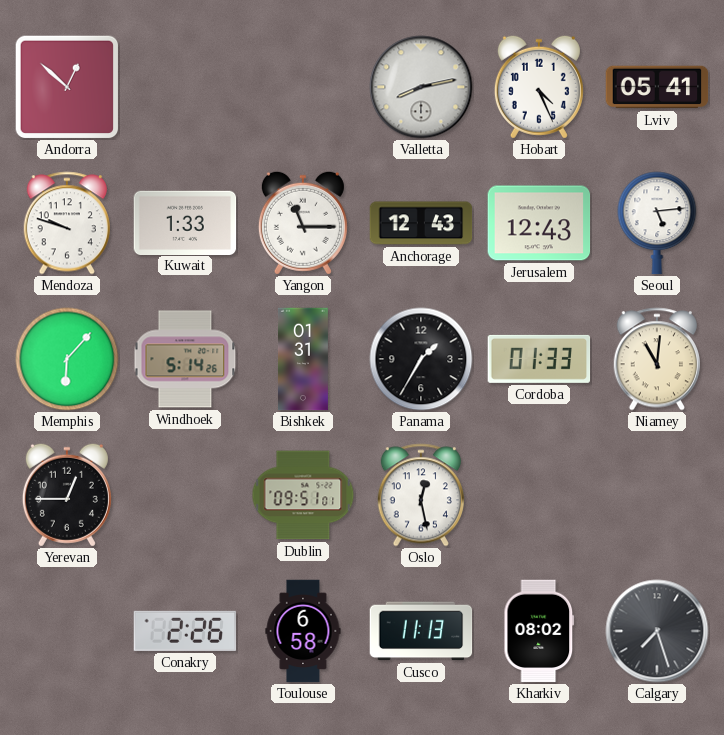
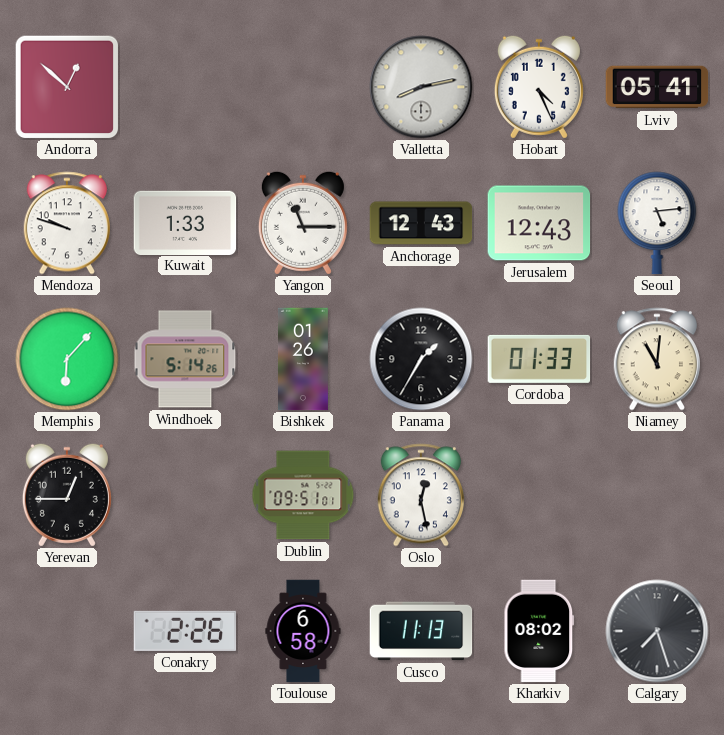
Bishkek: 01:31 -> 01:26
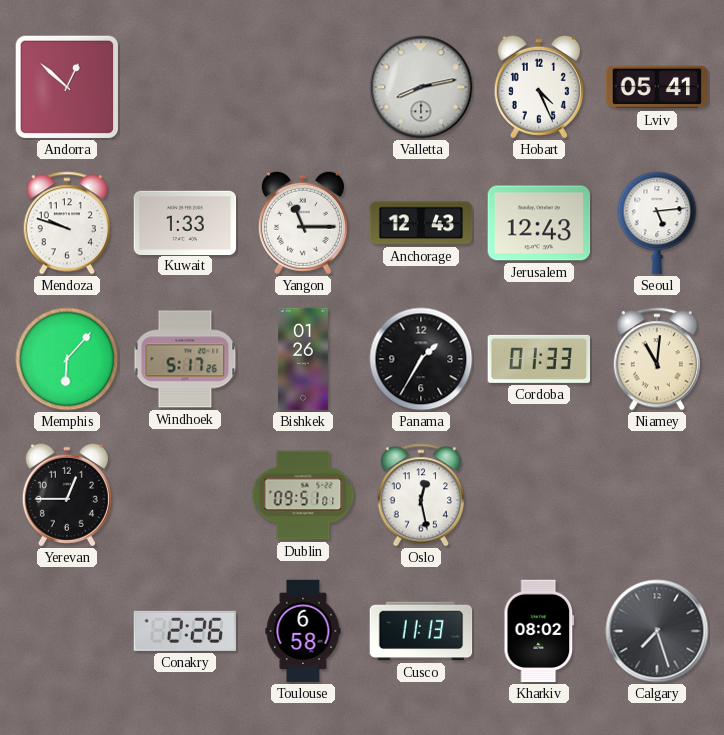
Windhoek: 5:14 -> 5:17
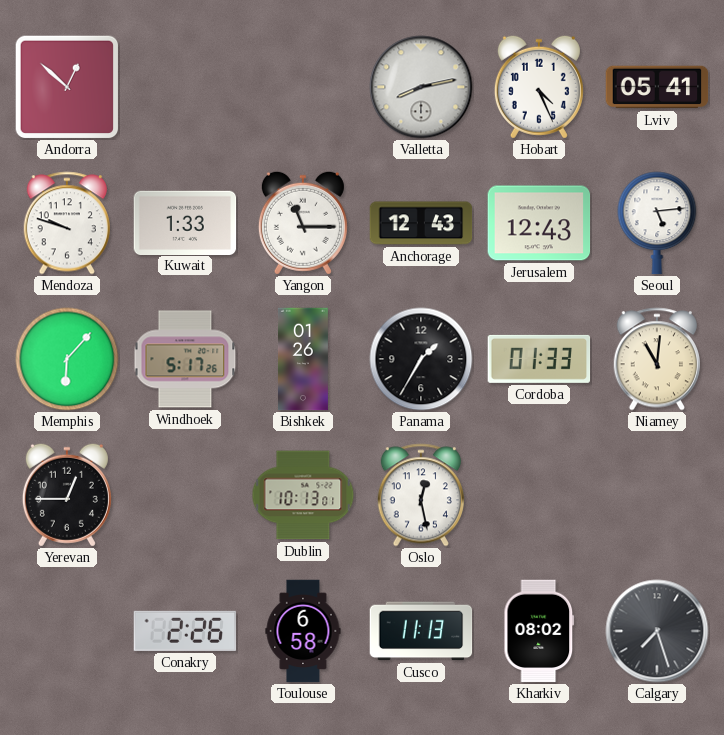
Dublin: 09:51 -> 10:13
